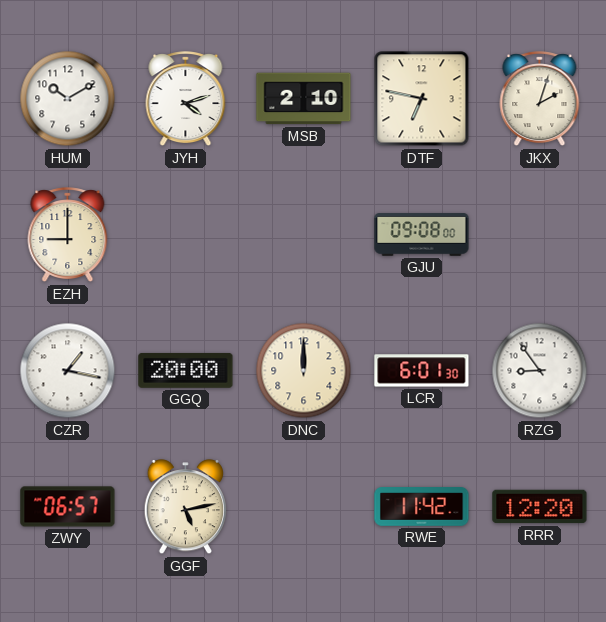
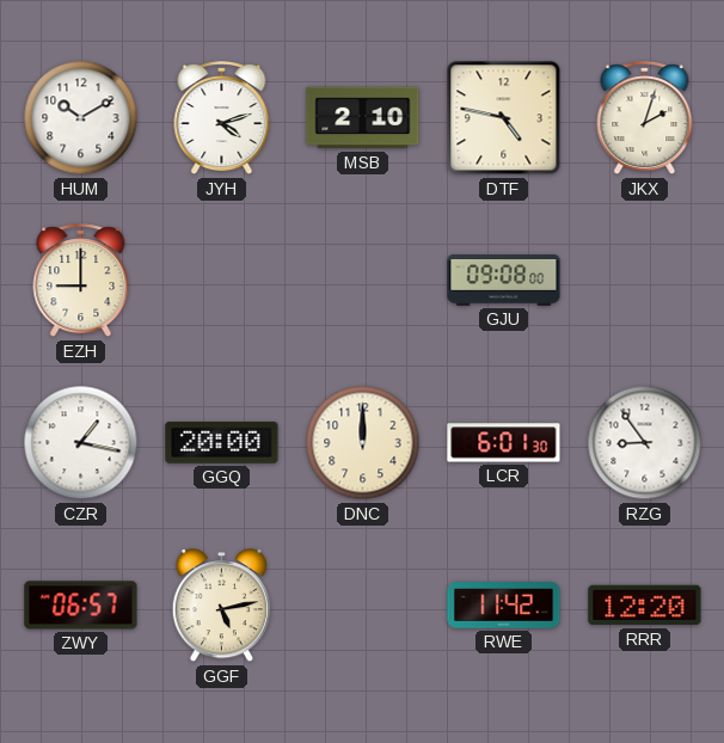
DTF: 6:47 -> 4:47
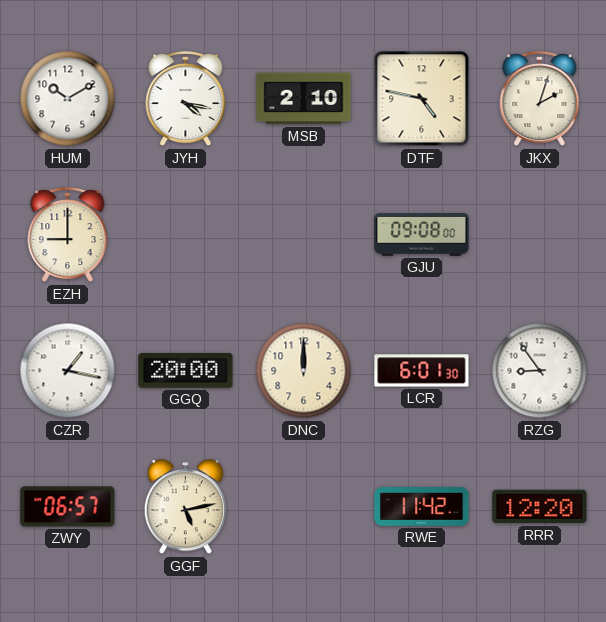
JYH: 4:12 -> 4:17
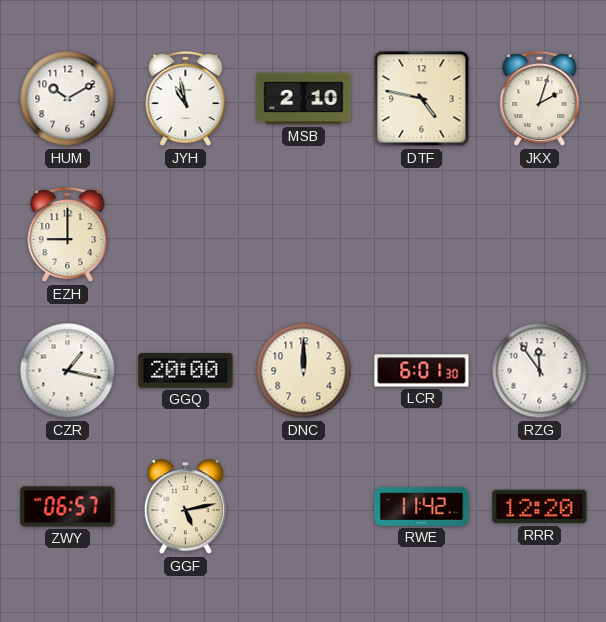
JYH: 4:17 -> 10:58
GJU: 09:08 -> none
RZG: 8:54 -> 11:54
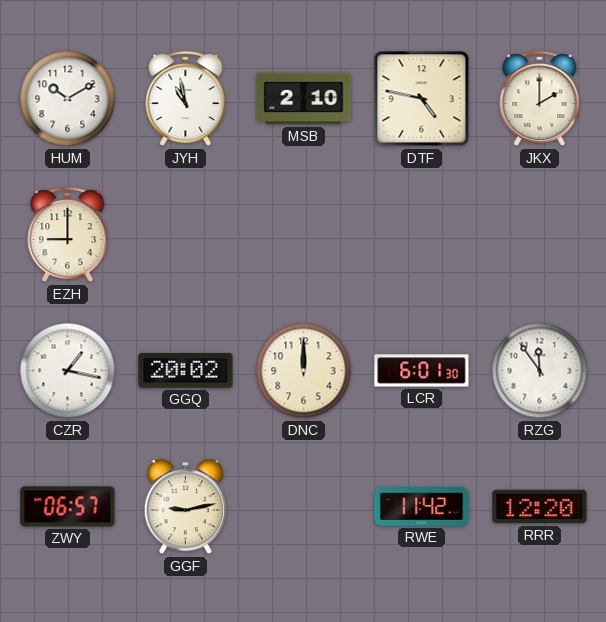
JKX: 2:03 -> 2:00
GGQ: 20:00 -> 20:02
GGF: 5:13 -> 9:13
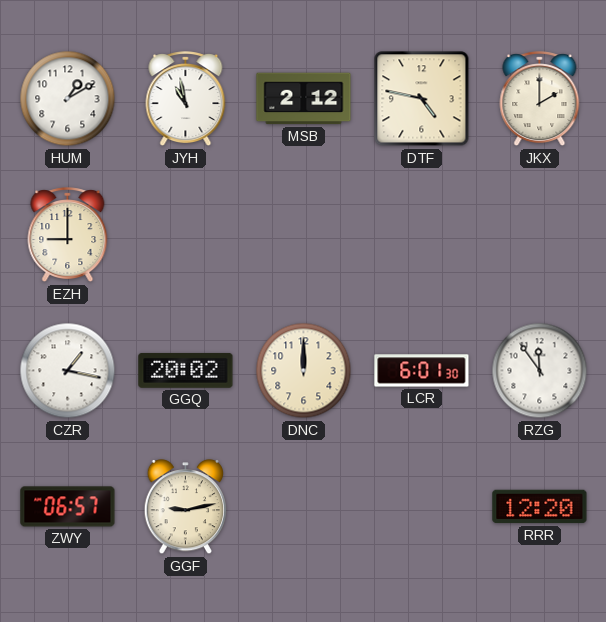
HUM: 10:10 -> 1:10
MSB: 2:10 -> 2:12
RWE: 11:42 -> none
